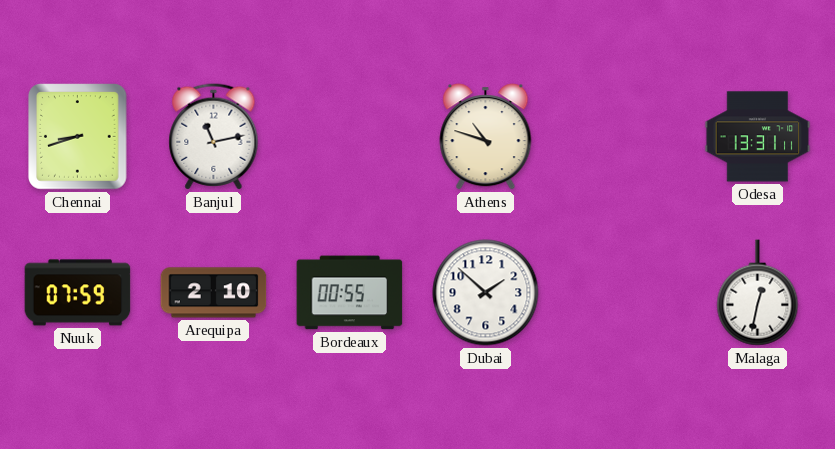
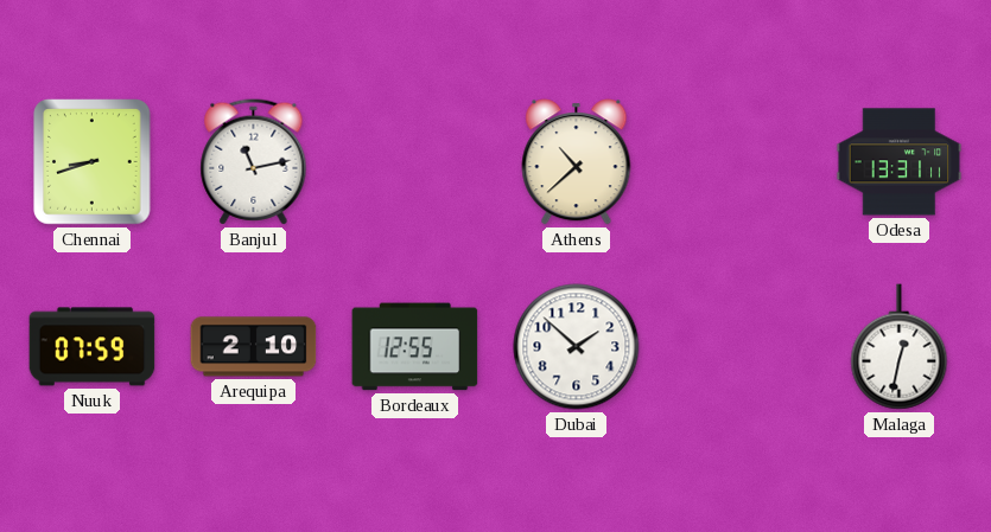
Athens: 10:48 -> 10:38
Bordeaux: 00:55 -> 12:55
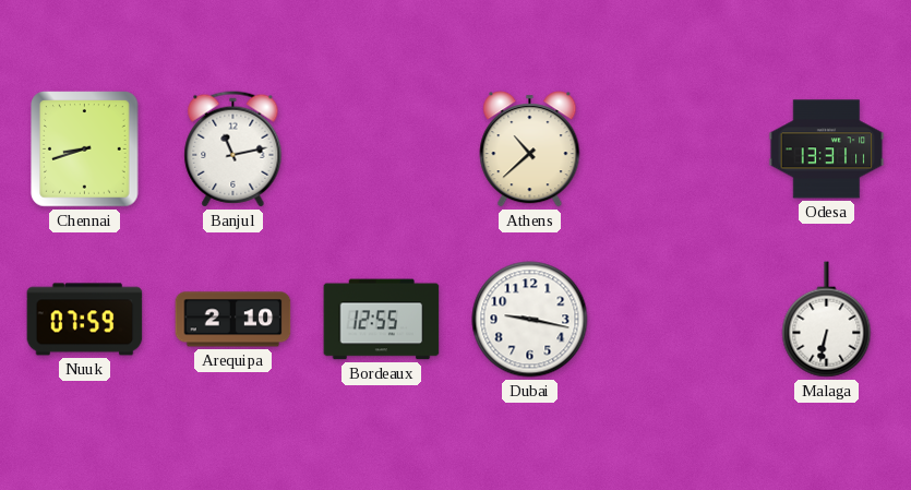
Dubai: 1:52 -> 9:17
Malaga: 12:32 -> 6:32
